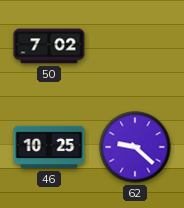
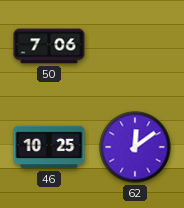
50: 7:02 -> 7:06
62: 9:22 -> 12:09
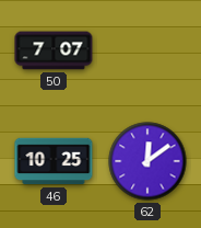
50: 7:06 -> 7:07
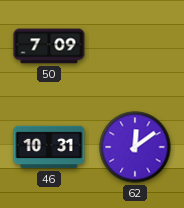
50: 7:07 -> 7:09
46: 10:25 -> 10:31
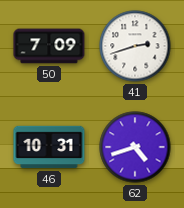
41: none -> 2:42
62: 12:09 -> 4:42
